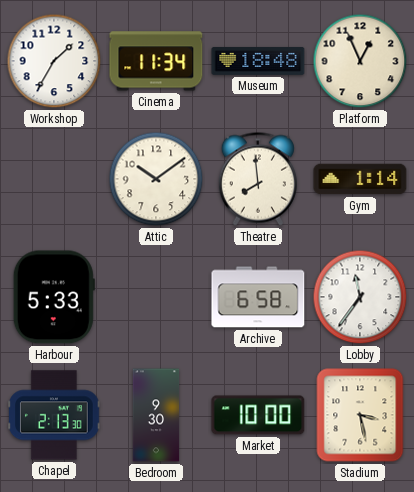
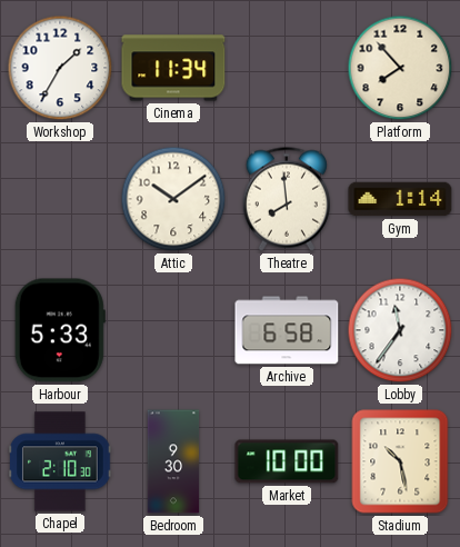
Museum: 18:48 -> none
Platform: 12:56 -> 7:53
Chapel: 2:13 -> 2:10
Stadium: 3:28 -> 10:28
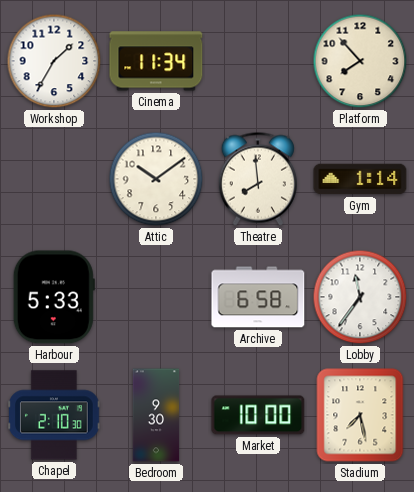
Stadium: 10:28 -> 7:28
